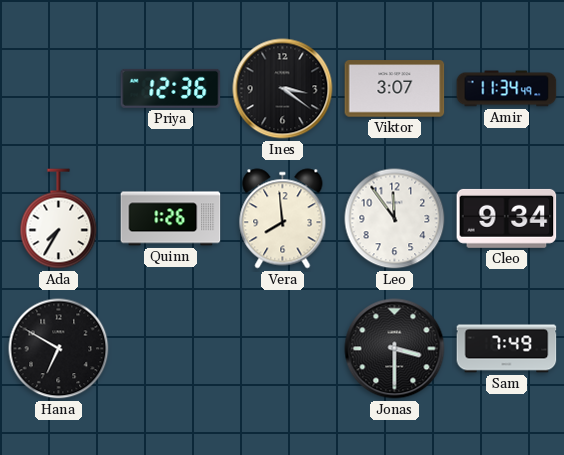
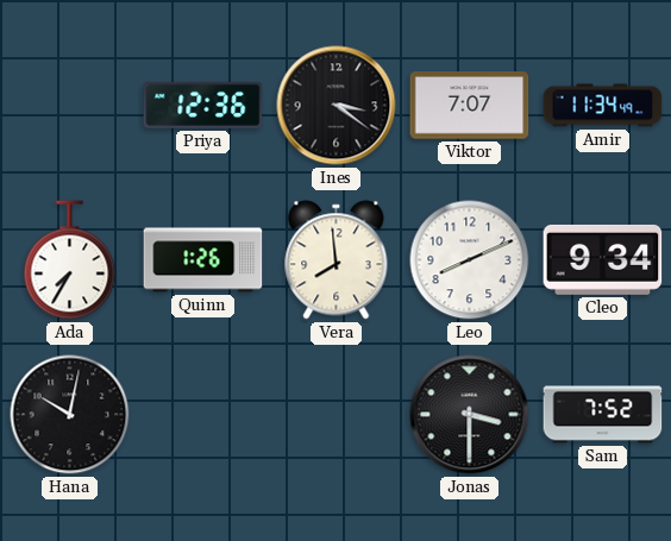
Viktor: 3:07 -> 7:07
Leo: 11:54 -> 8:11
Hana: 6:50 -> 10:02
Sam: 7:49 -> 7:52
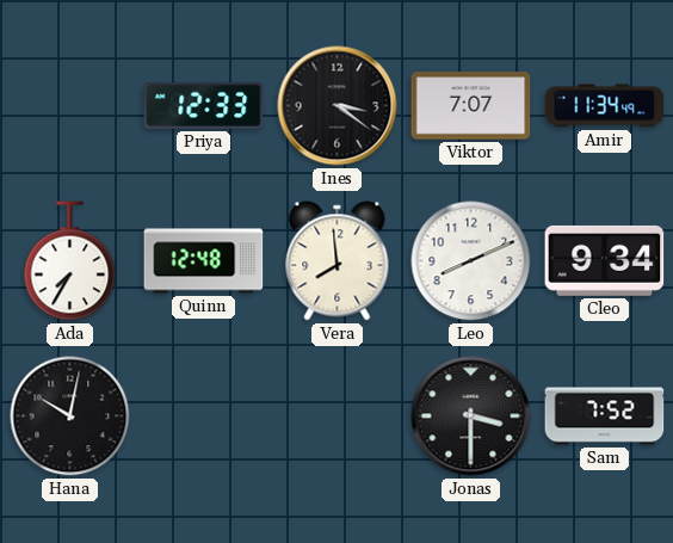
Priya: 12:36 -> 12:33
Quinn: 1:26 -> 12:48
